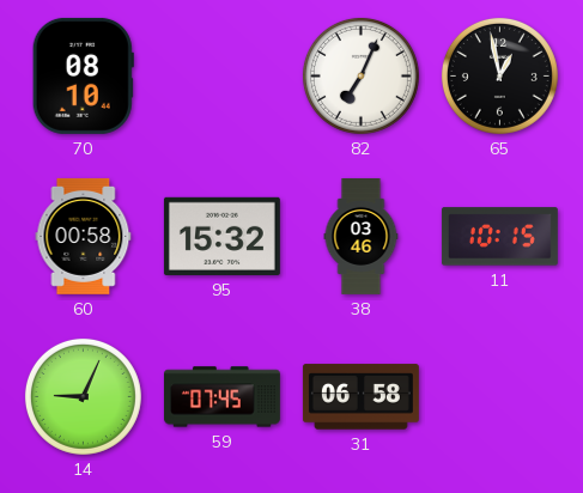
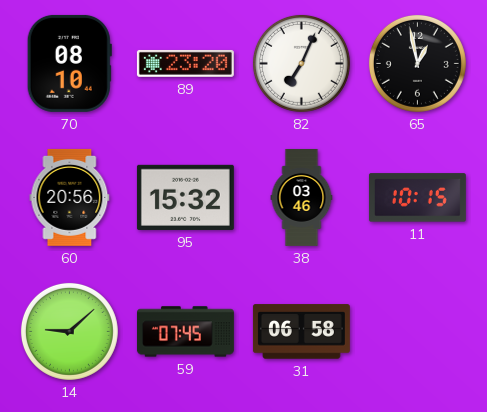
89: none -> 23:20
60: 00:58 -> 20:56
14: 9:04 -> 9:08
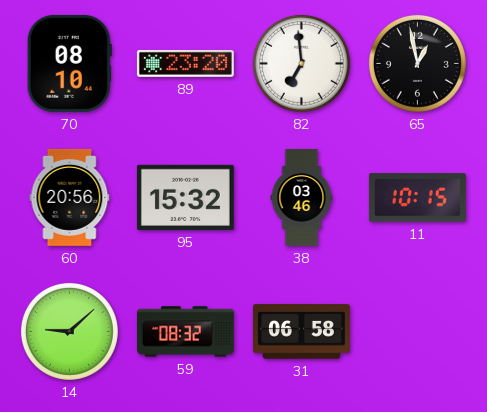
82: 7:04 -> 6:59
59: 07:45 -> 08:32
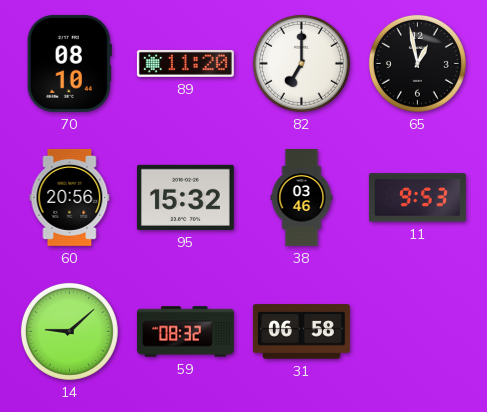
89: 23:20 -> 11:20
82: 6:59 -> 7:00
11: 10:15 -> 9:53
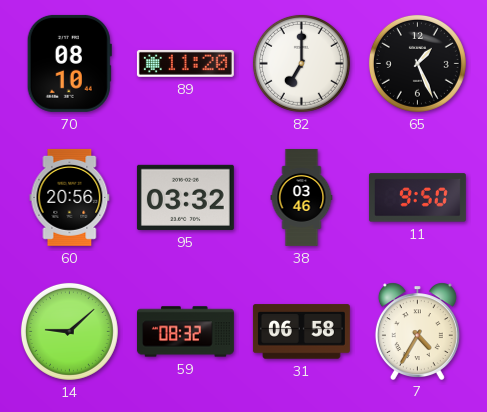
65: 12:58 -> 1:26
95: 15:32 -> 03:32
11: 9:53 -> 9:50
7: none -> 4:35
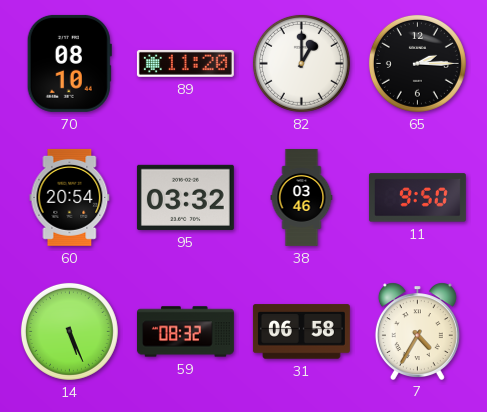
82: 7:00 -> 1:00
65: 1:26 -> 2:15
60: 20:56 -> 20:54
14: 9:08 -> 5:26
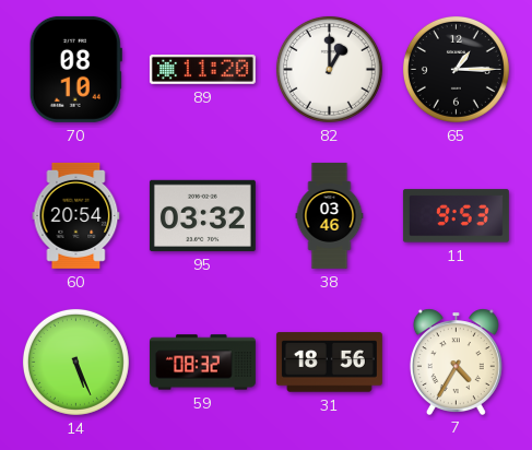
65: 2:15 -> 1:15
11: 9:50 -> 9:53
31: 06:58 -> 18:56
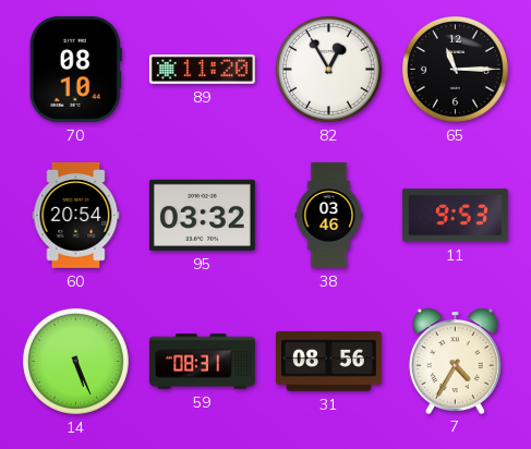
82: 1:00 -> 12:55
65: 1:15 -> 11:15
59: 08:32 -> 08:31
31: 18:56 -> 08:56
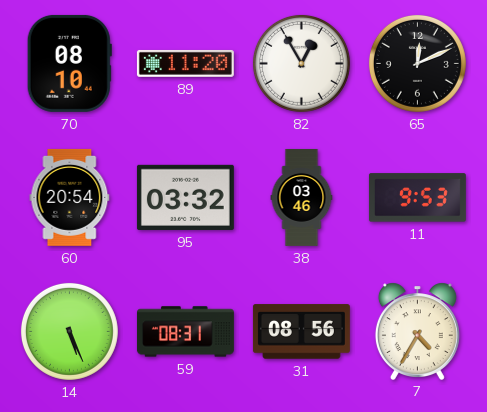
65: 11:15 -> 12:11
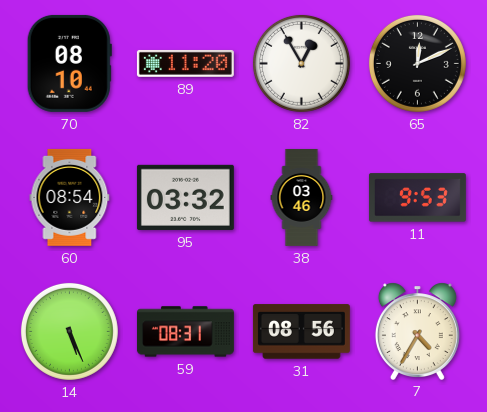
60: 20:54 -> 08:54
